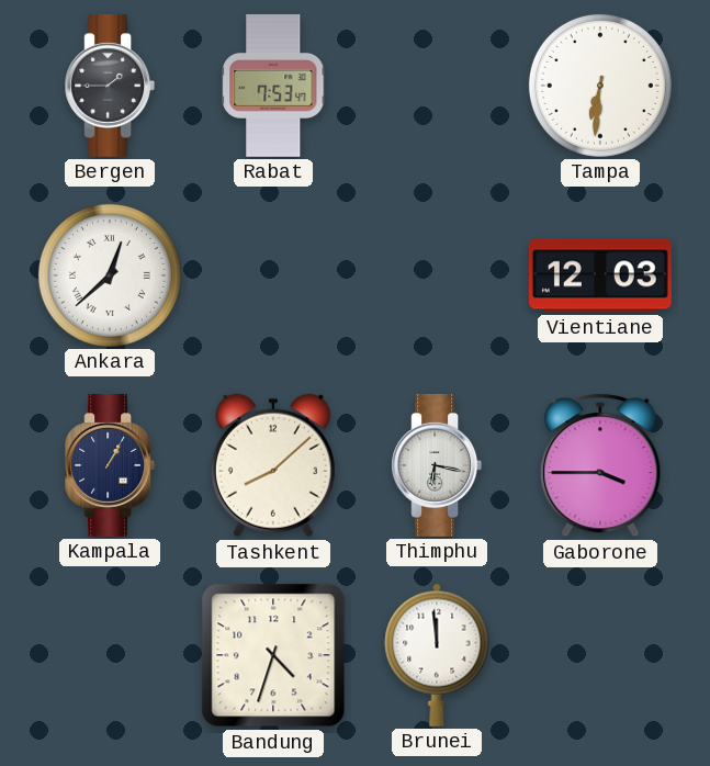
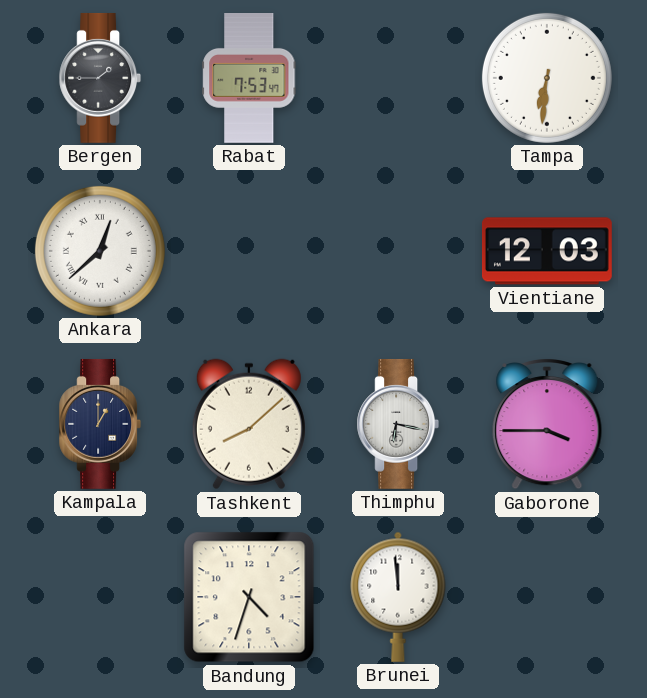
Kampala: 1:05 -> 1:00
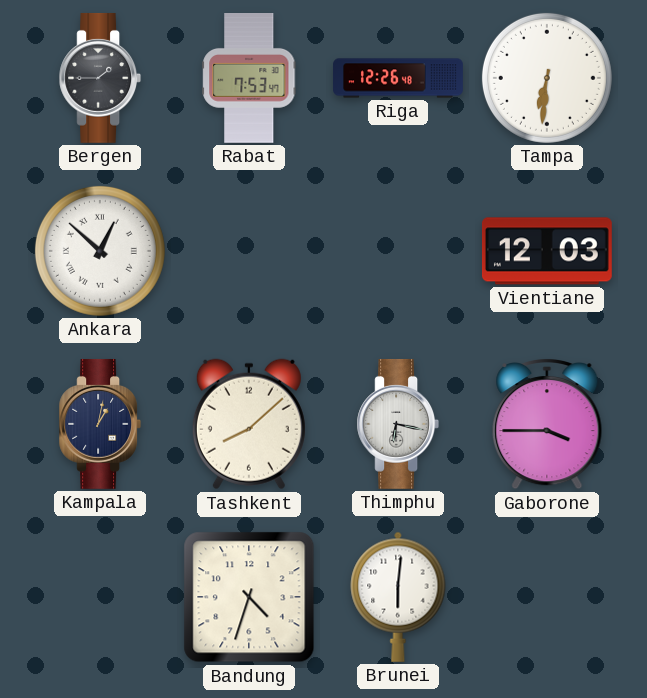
Riga: none -> 12:26
Ankara: 12:38 -> 12:52
Kampala: 1:00 -> 1:02
Brunei: 11:59 -> 6:01
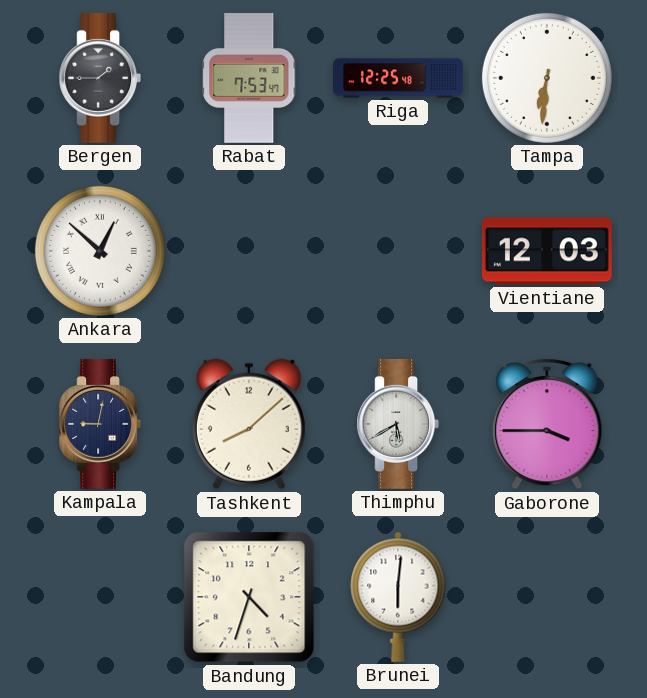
Riga: 12:26 -> 12:25
Kampala: 1:02 -> 9:02
Thimphu: 6:17 -> 5:40
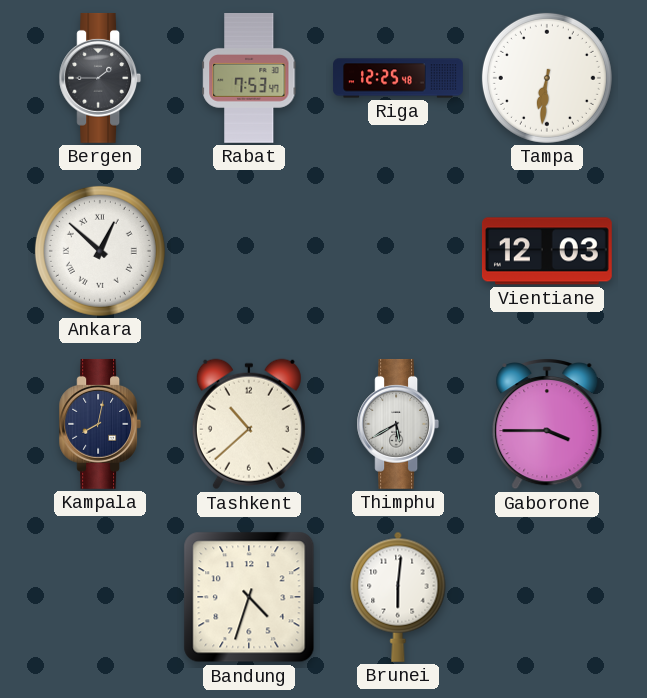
Kampala: 9:02 -> 8:02
Tashkent: 8:08 -> 10:38
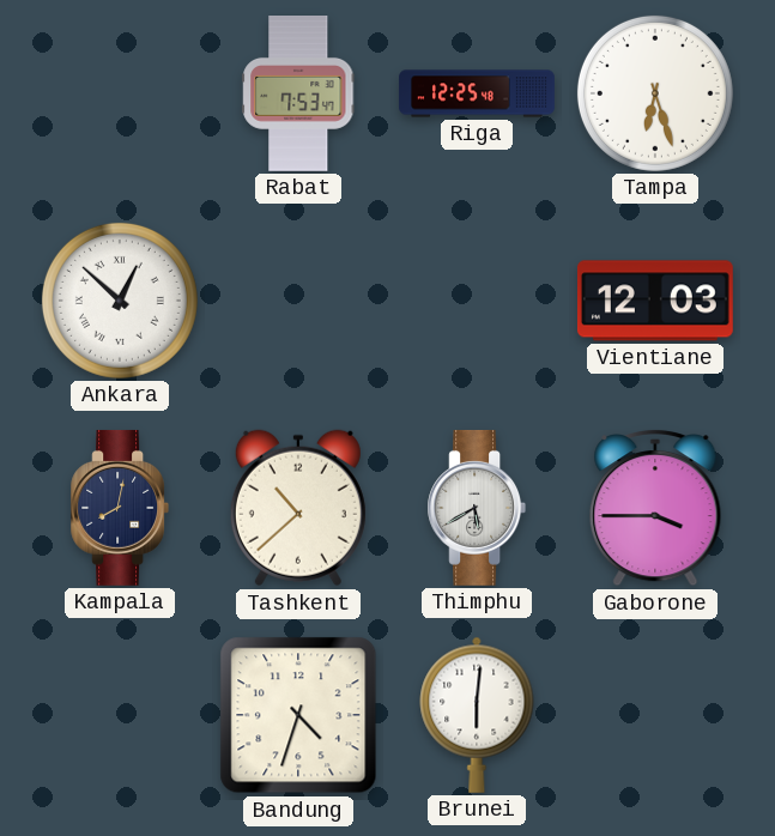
Bergen: 1:45 -> none
Tampa: 6:31 -> 6:27
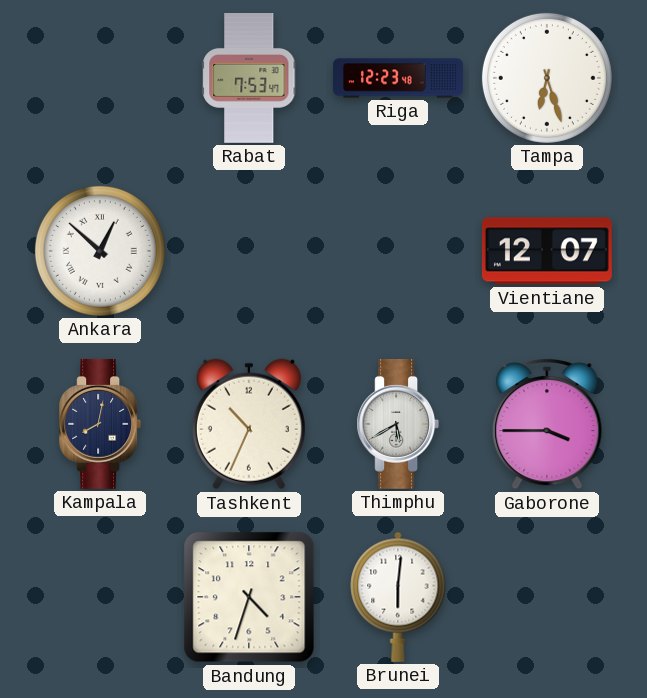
Riga: 12:25 -> 12:23
Vientiane: 12:03 -> 12:07
Tashkent: 10:38 -> 10:34
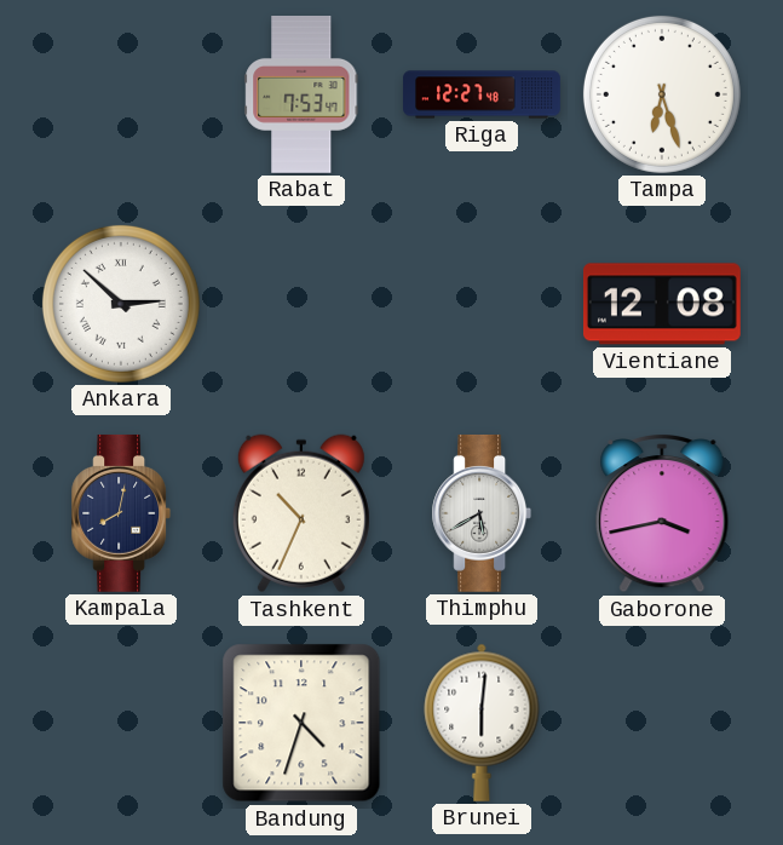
Riga: 12:23 -> 12:27
Ankara: 12:52 -> 2:52
Vientiane: 12:07 -> 12:08
Gaborone: 3:45 -> 3:43
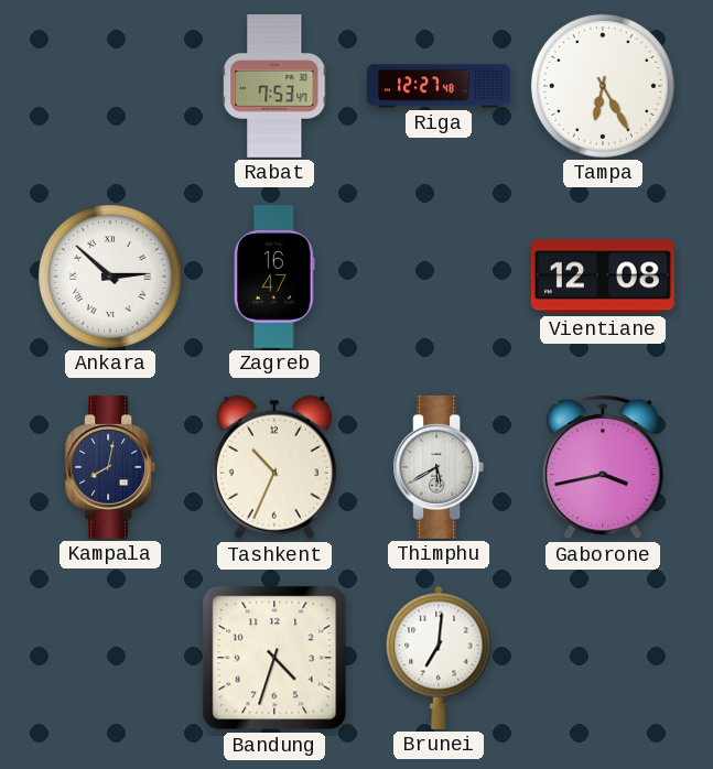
Tampa: 6:27 -> 6:25
Zagreb: none -> 16:47
Brunei: 6:01 -> 7:01
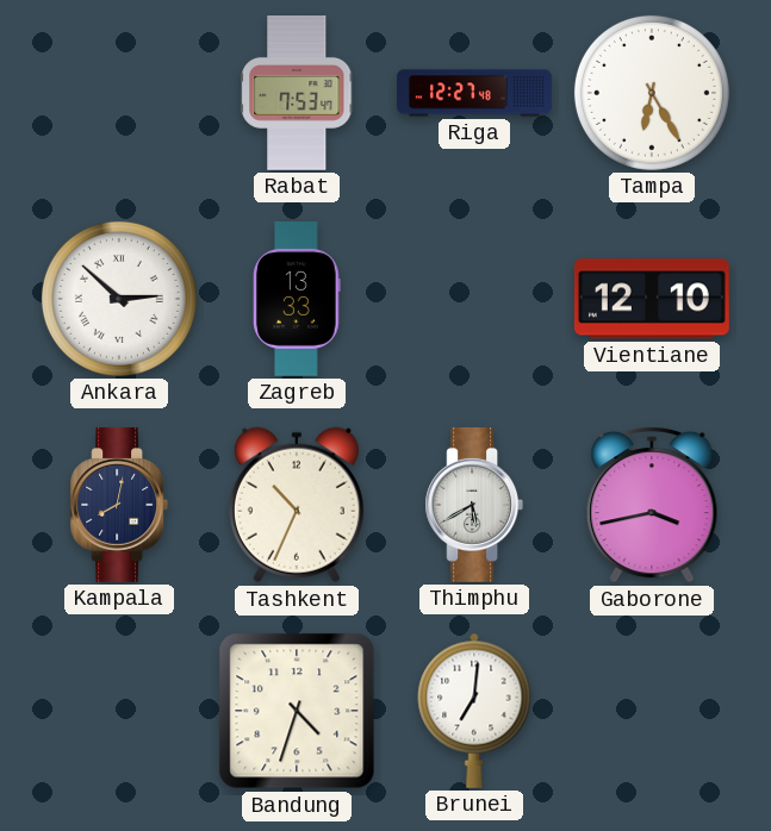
Zagreb: 16:47 -> 13:33
Vientiane: 12:08 -> 12:10
